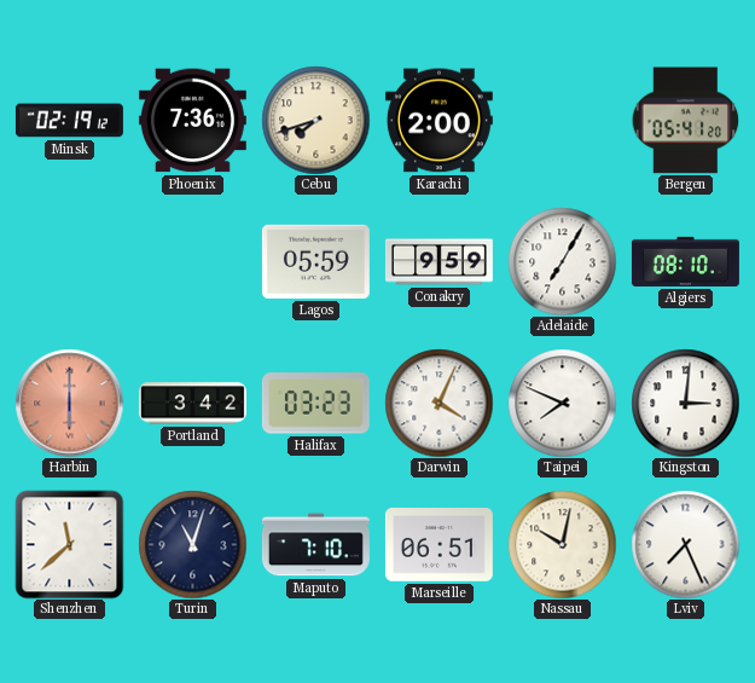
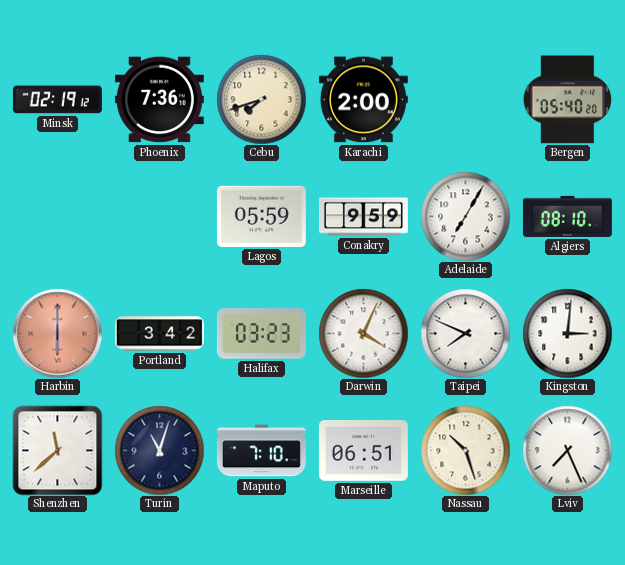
Bergen: 05:41 -> 05:40
Nassau: 10:02 -> 10:27
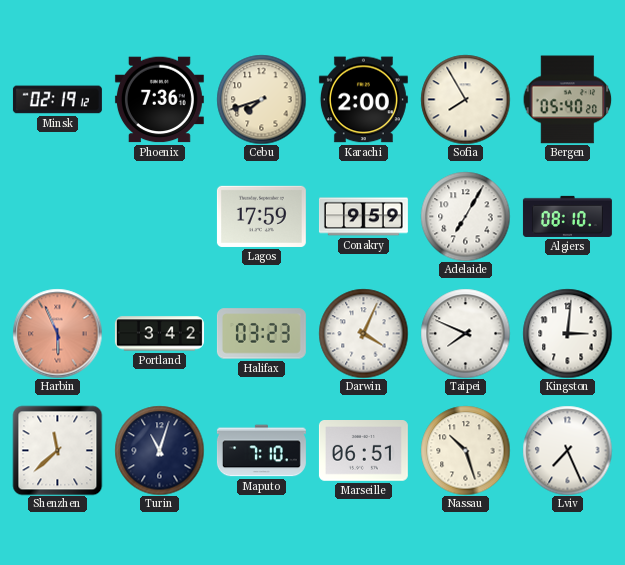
Sofia: none -> 7:55
Lagos: 05:59 -> 17:59
Harbin: 6:00 -> 5:56
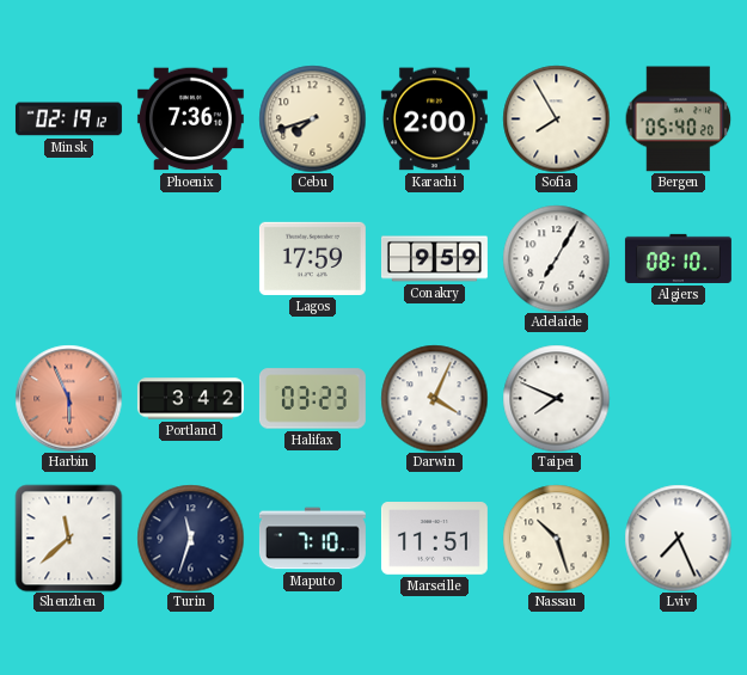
Kingston: 3:01 -> none
Turin: 11:03 -> 11:33
Marseille: 06:51 -> 11:51
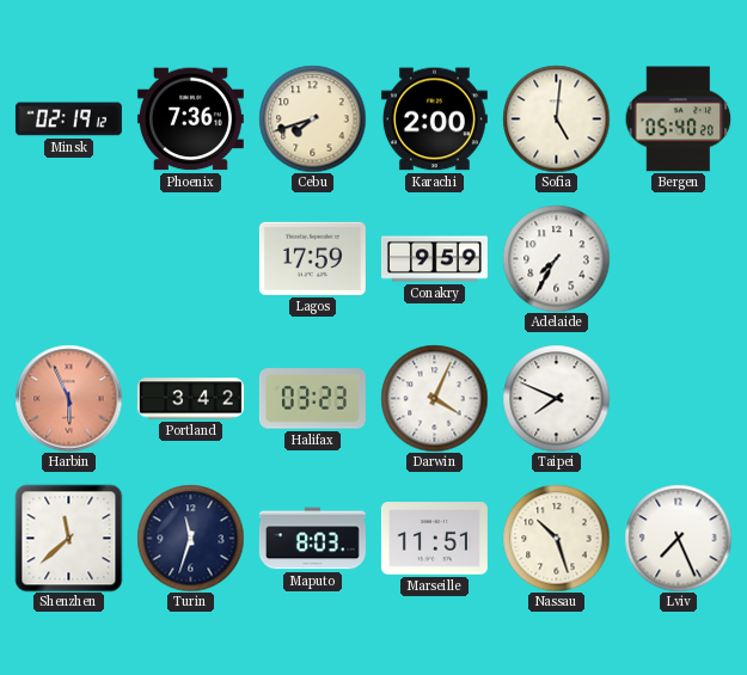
Sofia: 7:55 -> 5:01
Adelaide: 7:05 -> 7:35
Algiers: 08:10 -> none
Maputo: 7:10 -> 8:03
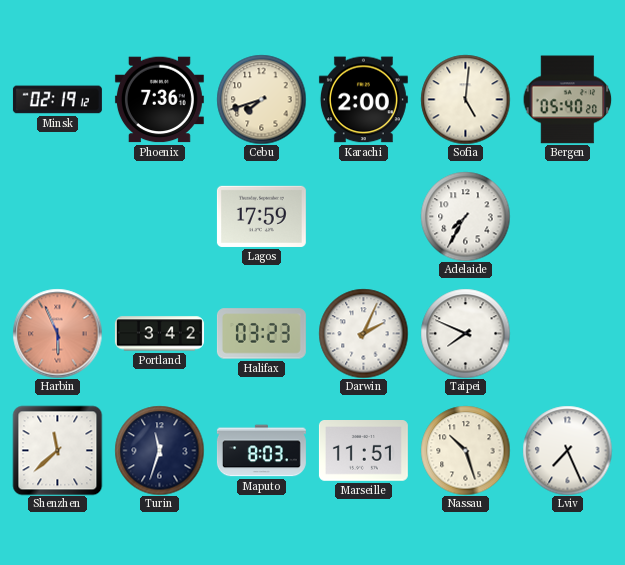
Conakry: 9:59 -> none
Darwin: 4:04 -> 2:04
